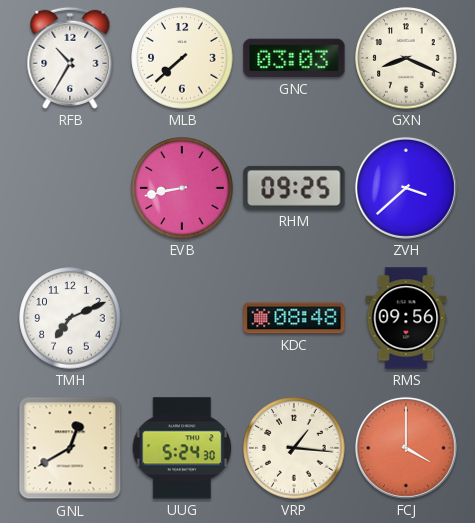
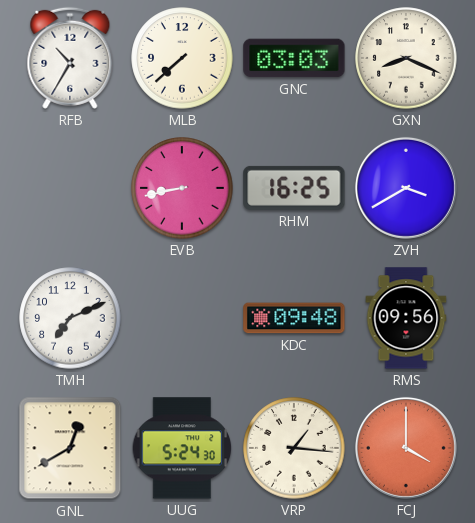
RHM: 09:25 -> 16:25
ZVH: 3:38 -> 3:40
KDC: 08:48 -> 09:48
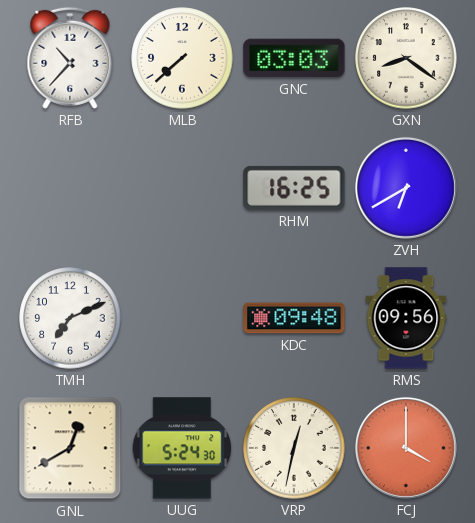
RFB: 10:35 -> 10:37
GXN: 8:19 -> 8:21
EVB: 8:43 -> none
ZVH: 3:40 -> 6:40
VRP: 1:16 -> 12:32
